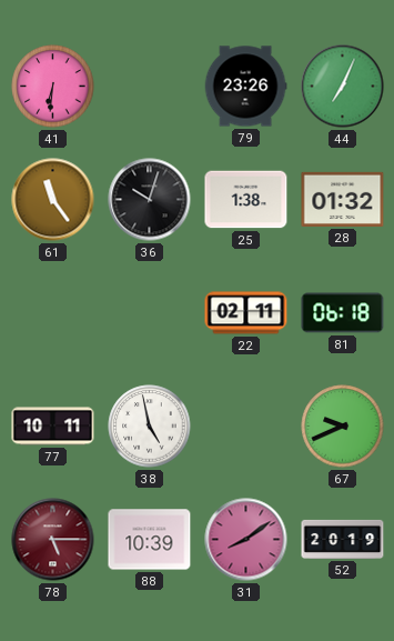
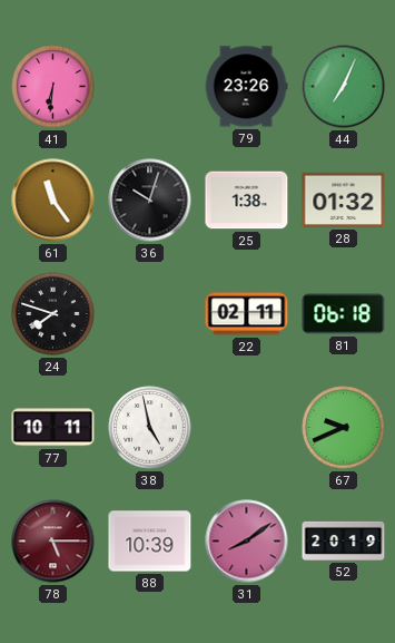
24: none -> 7:48
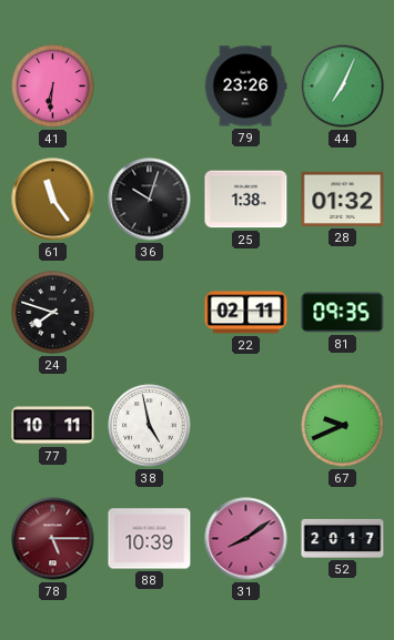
81: 06:18 -> 09:35
52: 20:19 -> 20:17
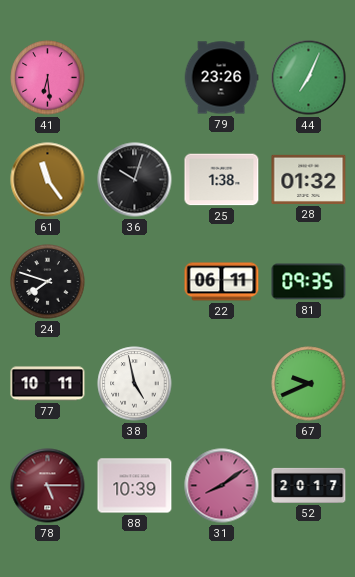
41: 6:31 -> 6:29
22: 02:11 -> 06:11
